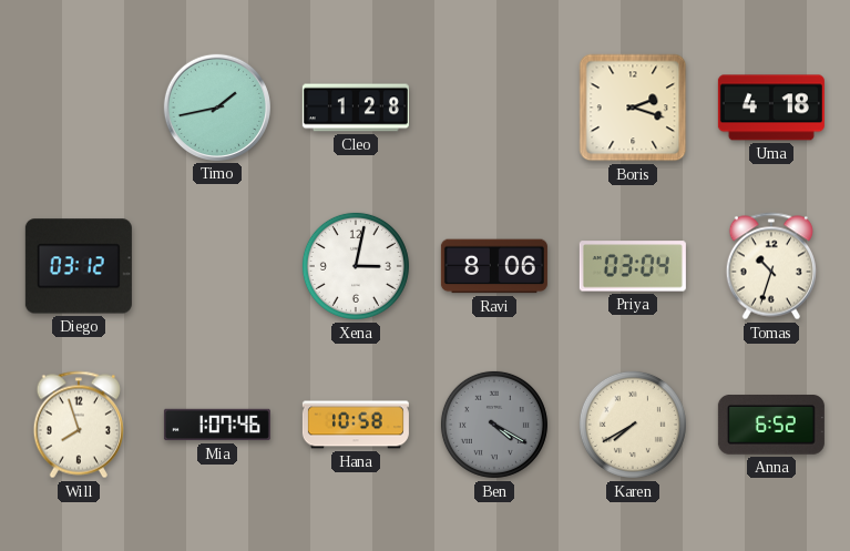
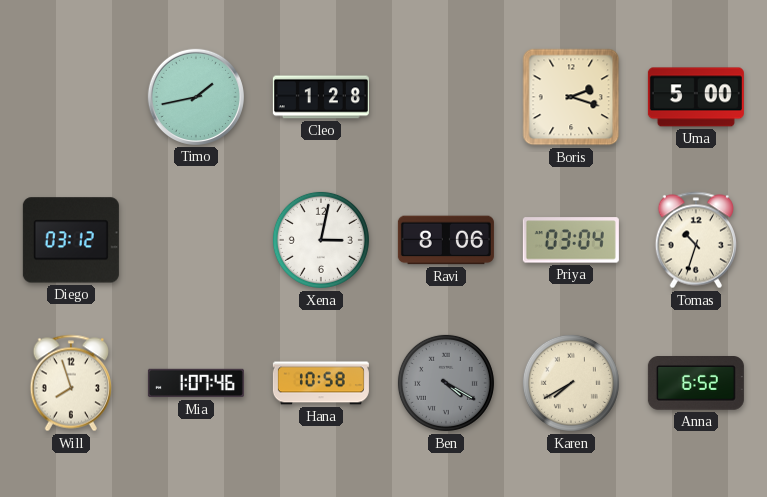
Uma: 4:18 -> 5:00
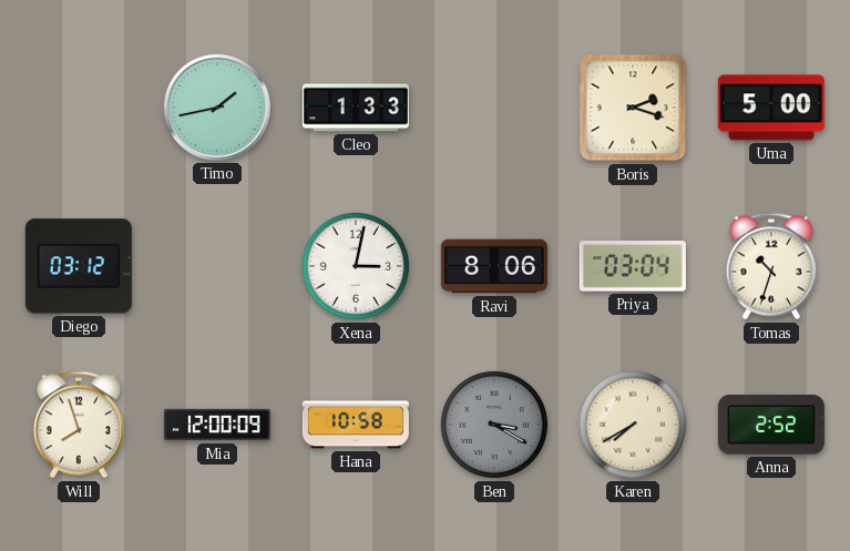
Cleo: 1:28 -> 1:33
Mia: 1:07 -> 12:00
Ben: 4:20 -> 3:20
Anna: 6:52 -> 2:52
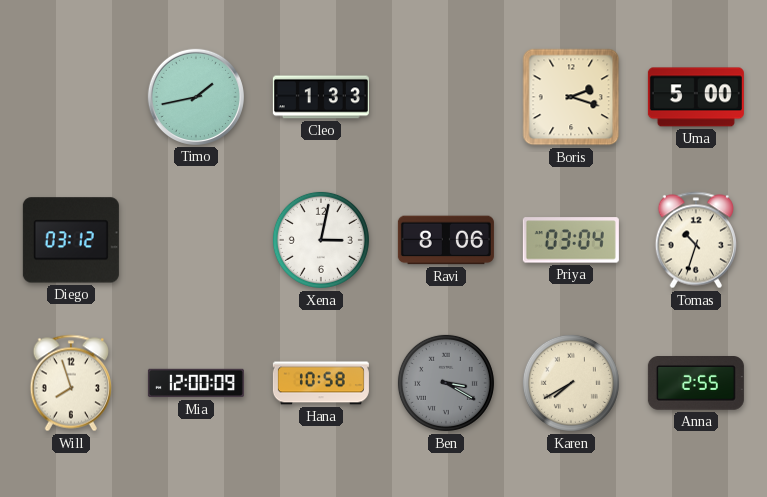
Anna: 2:52 -> 2:55
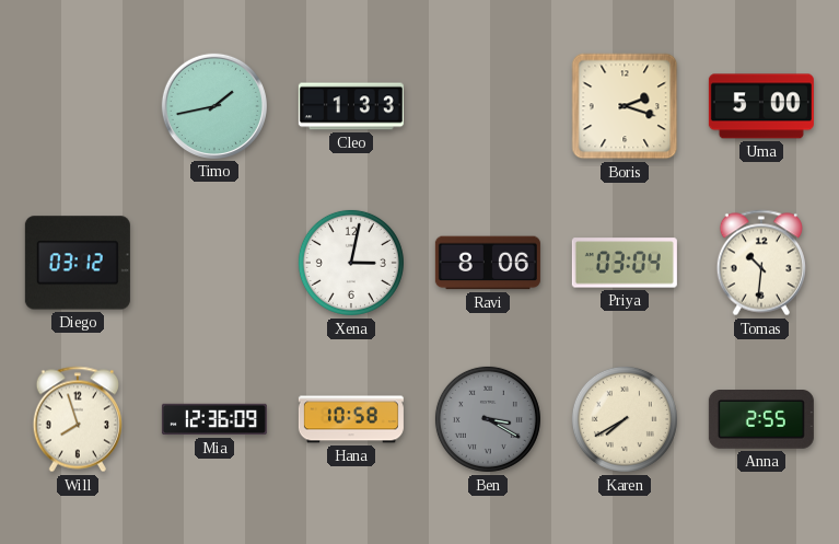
Tomas: 10:33 -> 10:31
Mia: 12:00 -> 12:36
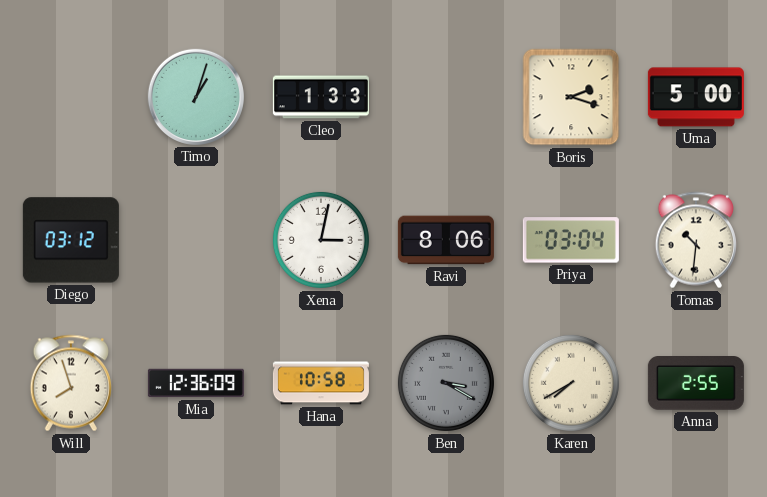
Timo: 1:43 -> 1:03
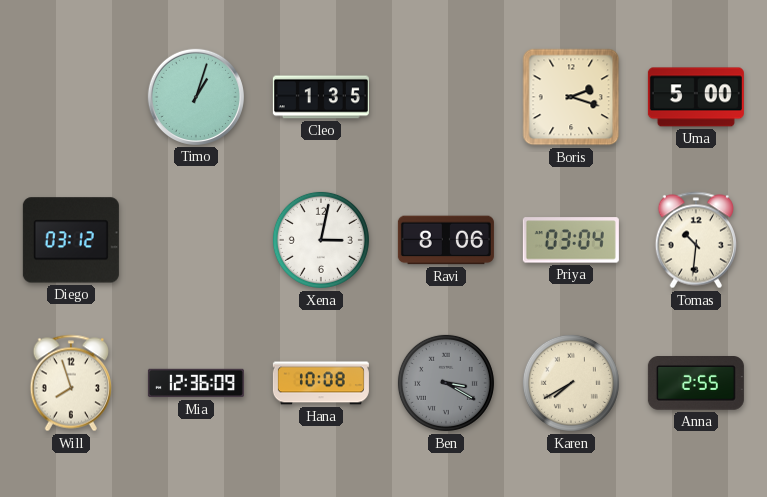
Cleo: 1:33 -> 1:35
Hana: 10:58 -> 10:08
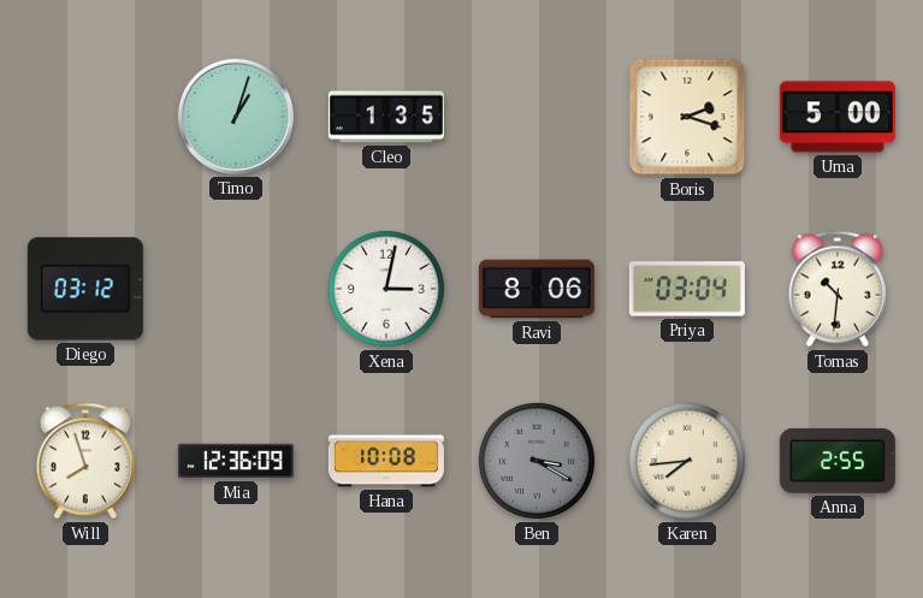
Karen: 7:40 -> 7:44
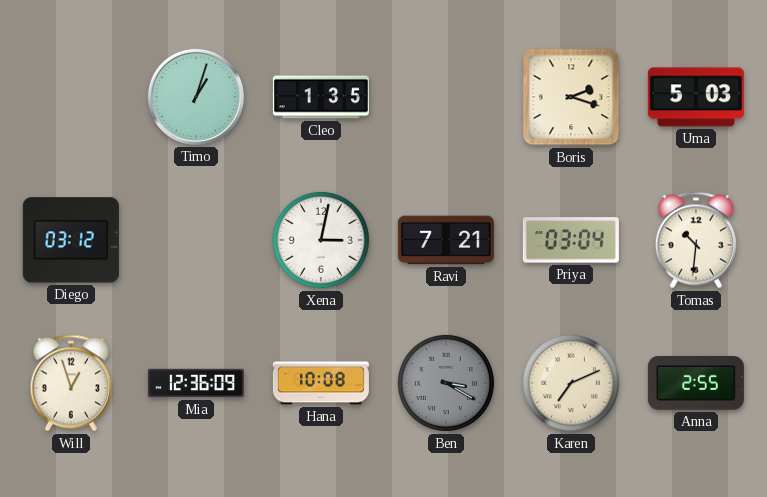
Uma: 5:00 -> 5:03
Ravi: 8:06 -> 7:21
Will: 7:57 -> 12:57
Karen: 7:44 -> 7:11
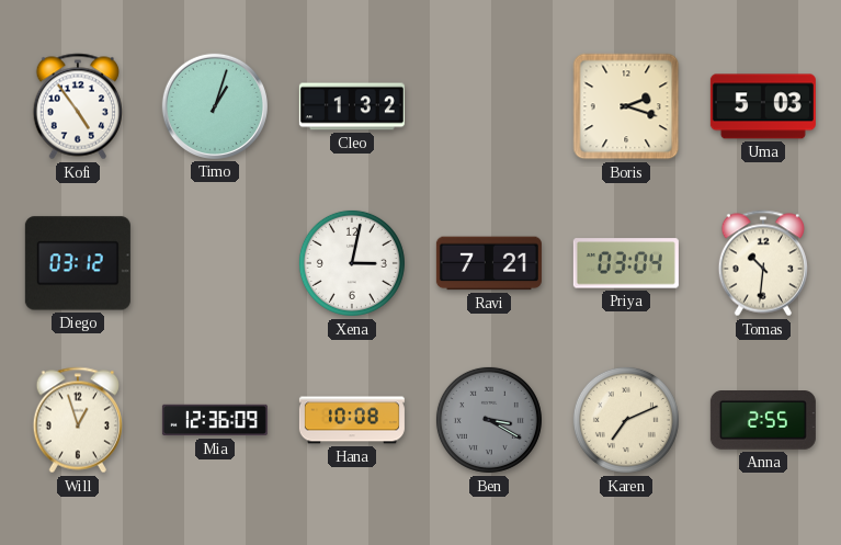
Kofi: none -> 4:54
Cleo: 1:35 -> 1:32
